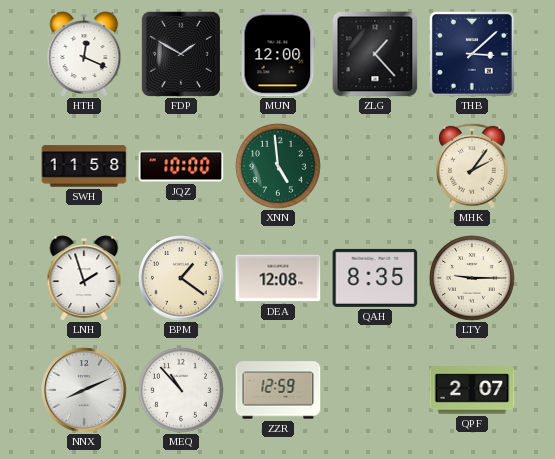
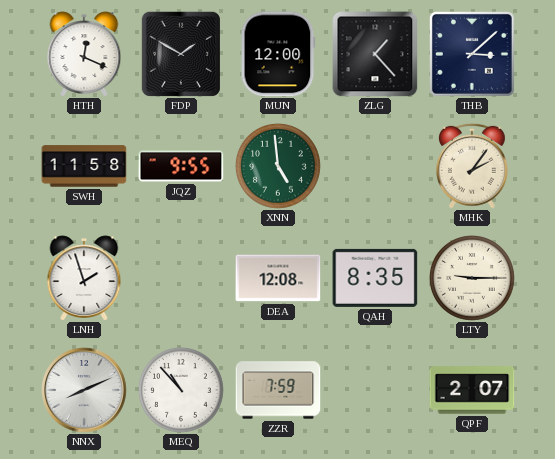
JQZ: 10:00 -> 9:55
BPM: 1:21 -> none
ZZR: 12:59 -> 7:59
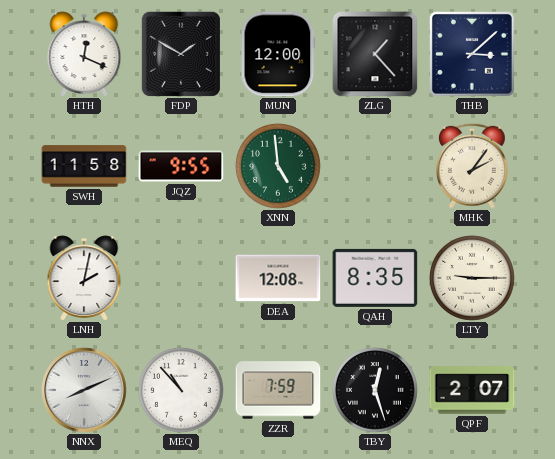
LNH: 1:57 -> 2:02
TBY: none -> 12:27
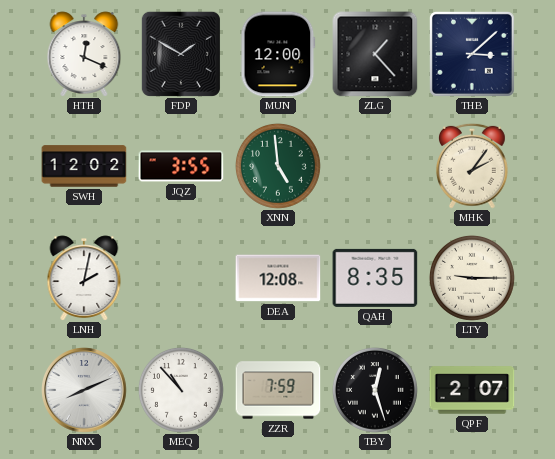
SWH: 11:58 -> 12:02
JQZ: 9:55 -> 3:55
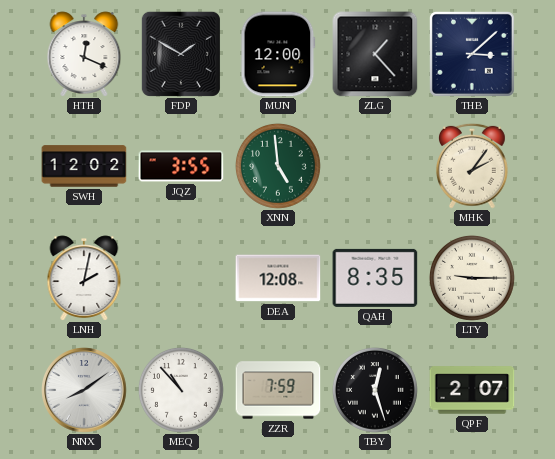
NNX: 8:11 -> 8:09
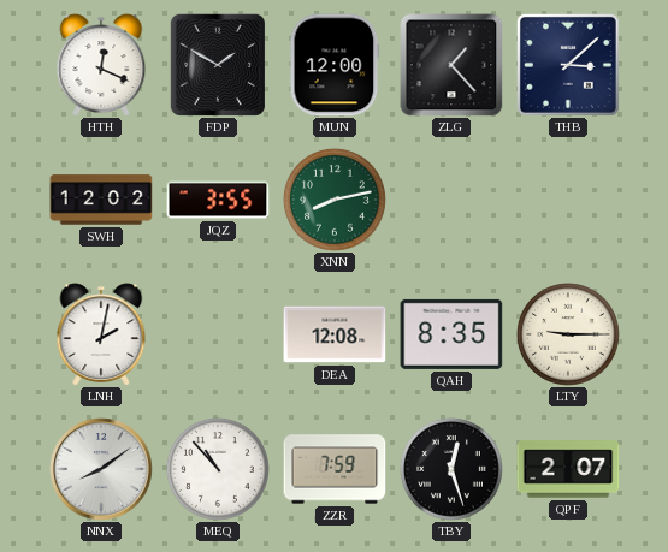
XNN: 4:59 -> 8:13
MHK: 2:06 -> none
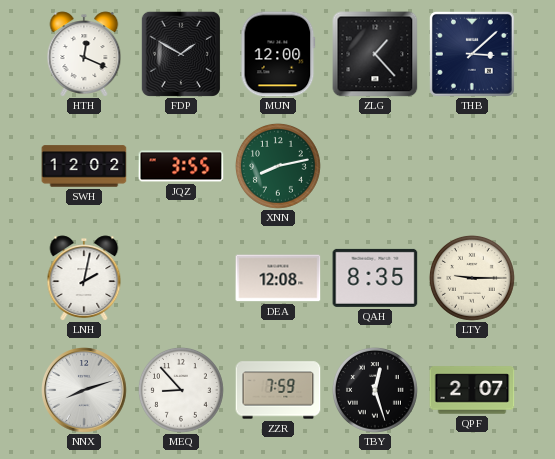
NNX: 8:09 -> 8:12
MEQ: 10:53 -> 8:53
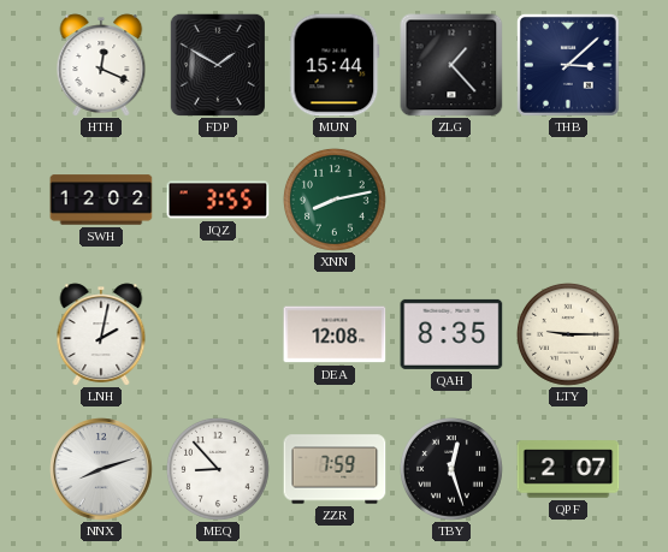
MUN: 12:00 -> 15:44
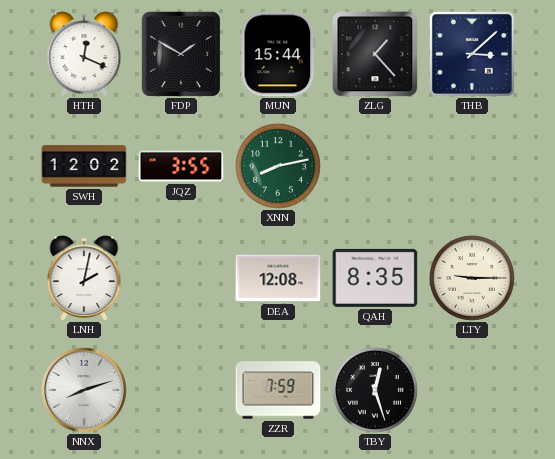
MEQ: 8:53 -> none
QPF: 2:07 -> none
